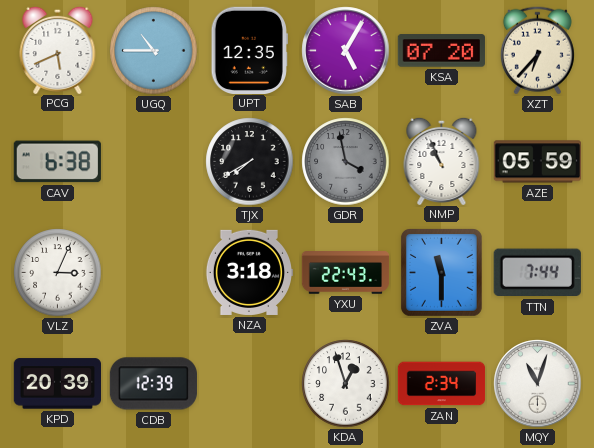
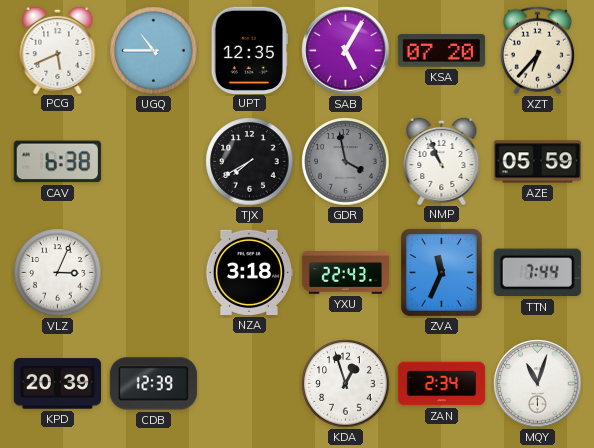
ZVA: 11:30 -> 11:34
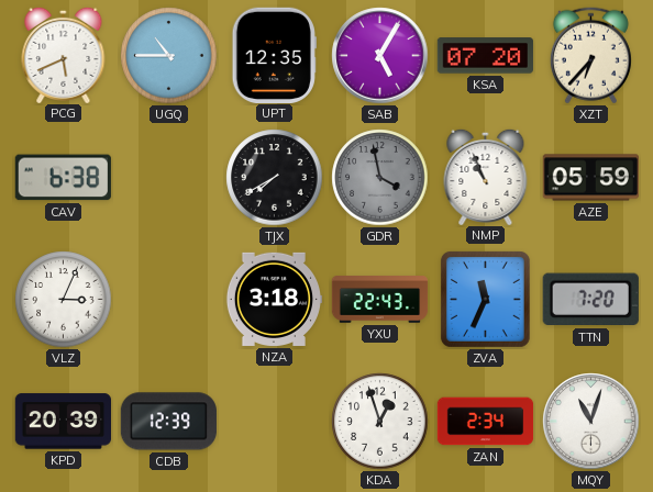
TTN: 7:44 -> 7:20
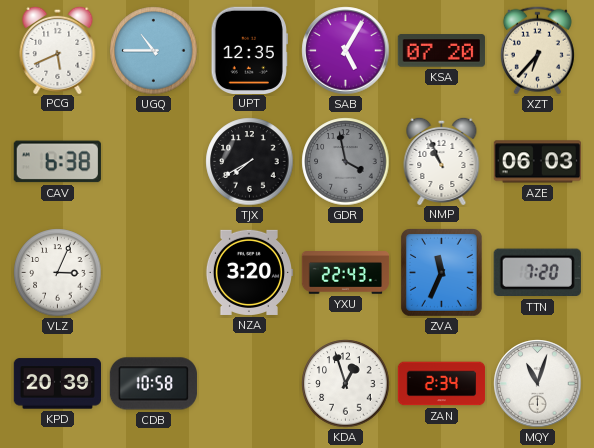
AZE: 05:59 -> 06:03
NZA: 3:18 -> 3:20
CDB: 12:39 -> 10:58
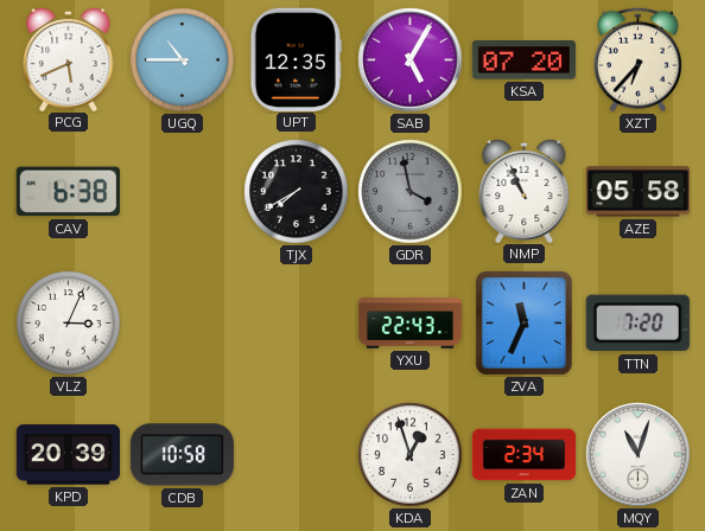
AZE: 06:03 -> 05:58
NZA: 3:20 -> none
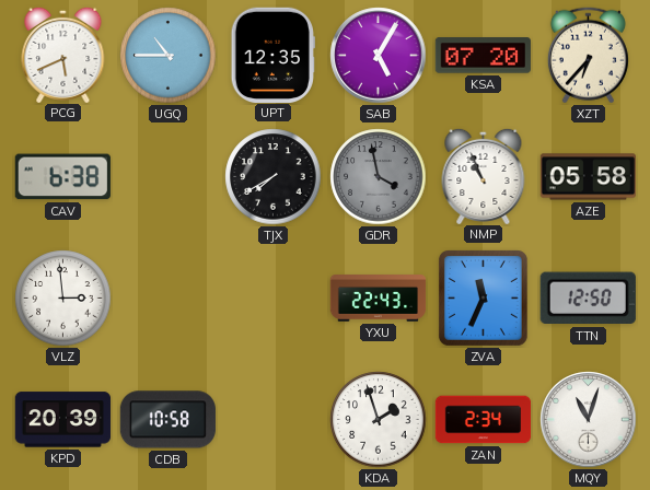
VLZ: 3:04 -> 2:59
TTN: 7:20 -> 12:50
KDA: 12:57 -> 1:57
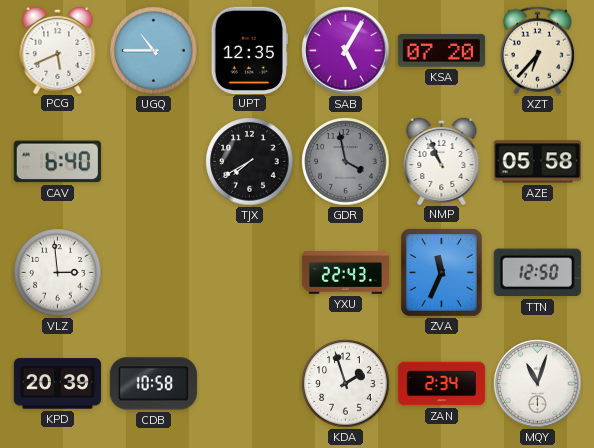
CAV: 6:38 -> 6:40
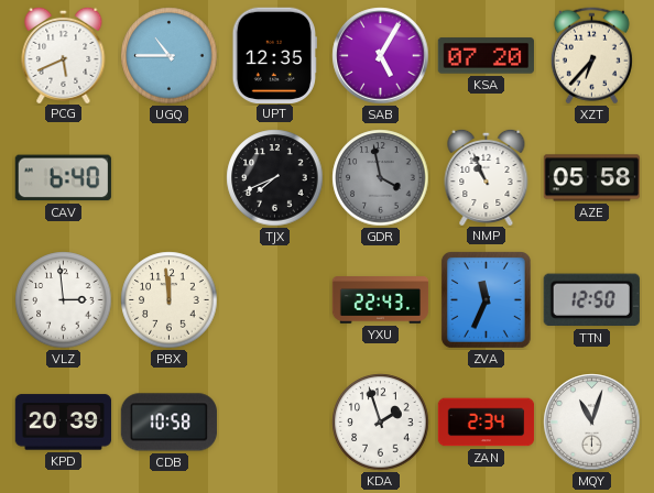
TJX: 7:40 -> 7:41
PBX: none -> 11:59
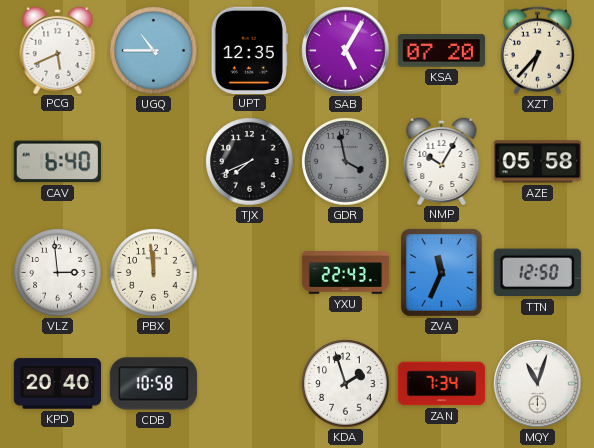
NMP: 10:56 -> 10:05
KPD: 20:39 -> 20:40
ZAN: 2:34 -> 7:34
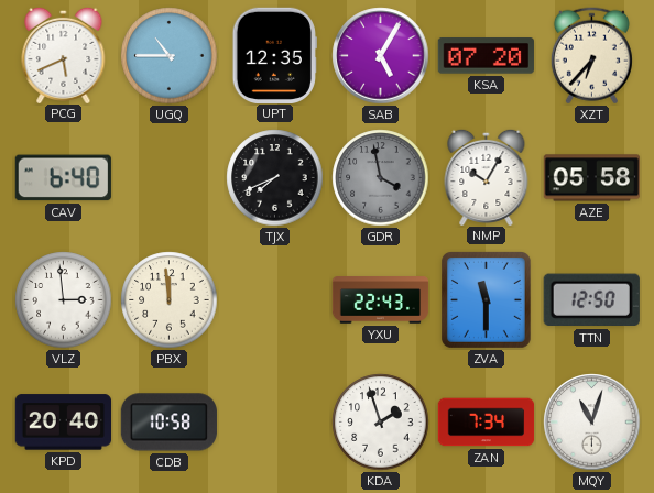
ZVA: 11:34 -> 11:30
